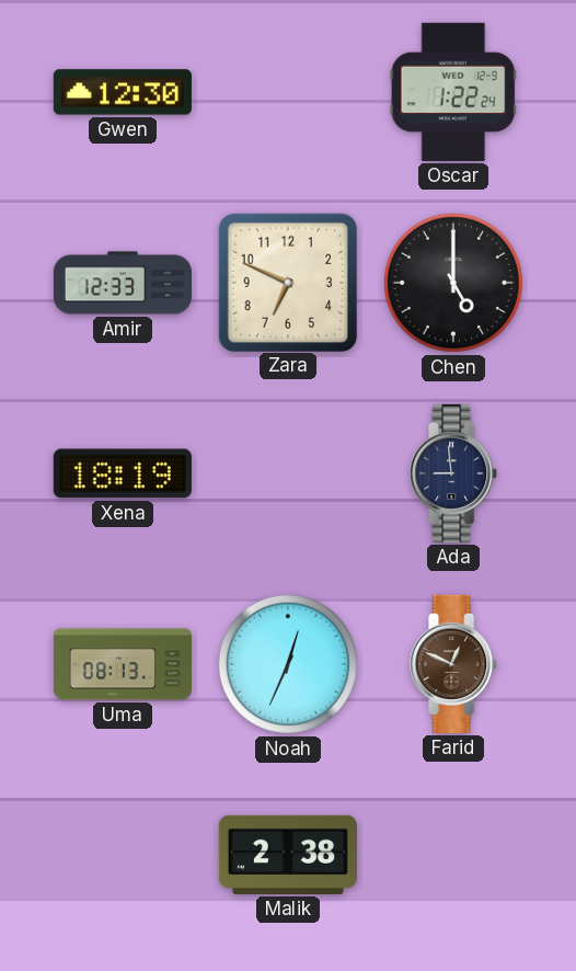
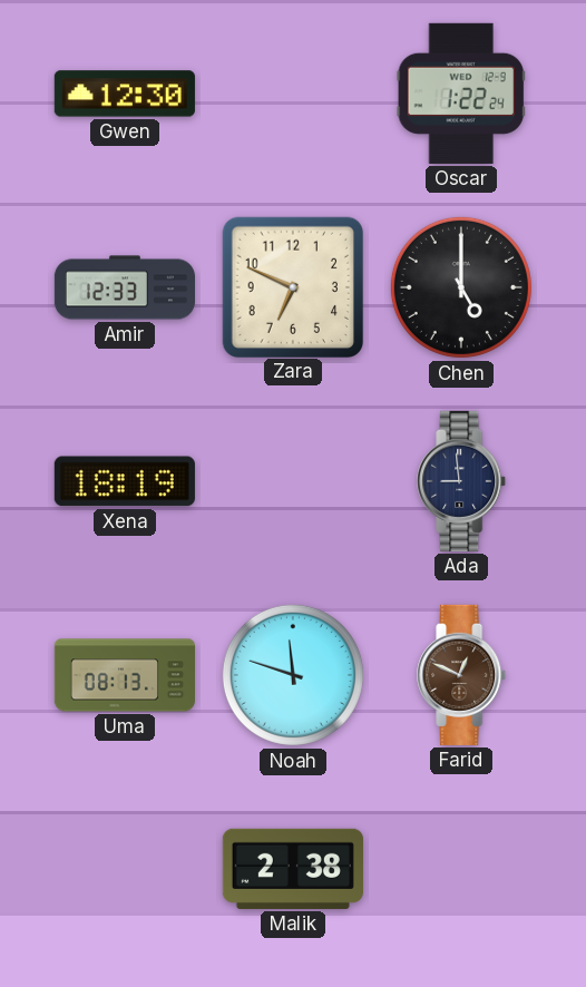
Noah: 12:34 -> 11:48
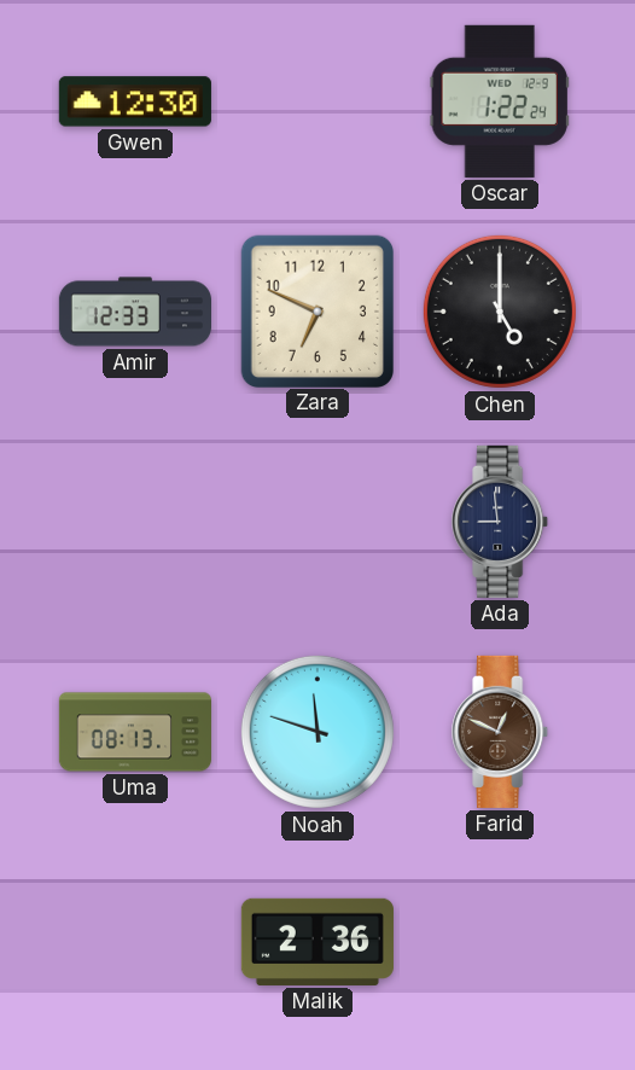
Xena: 18:19 -> none
Malik: 2:38 -> 2:36
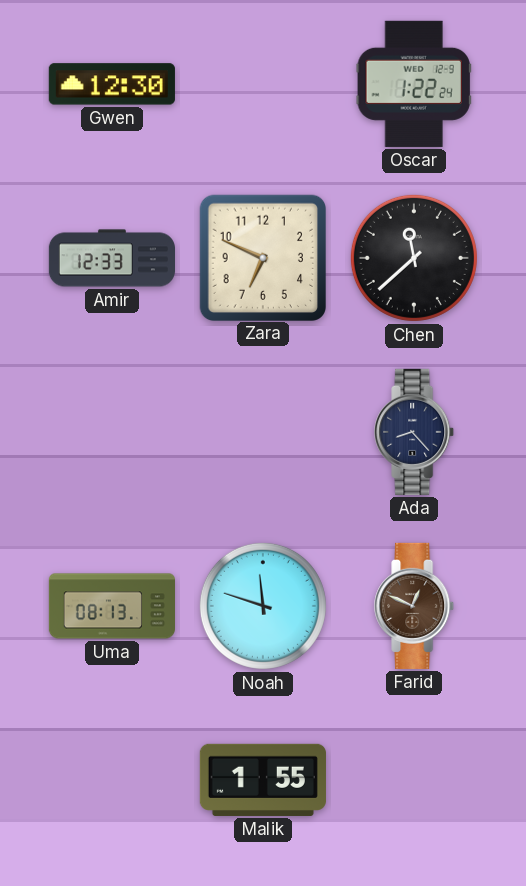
Chen: 5:00 -> 11:38
Ada: 8:59 -> 8:23
Malik: 2:36 -> 1:55
